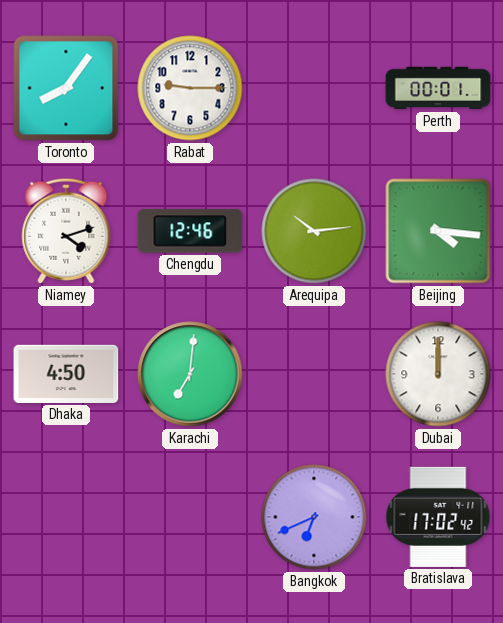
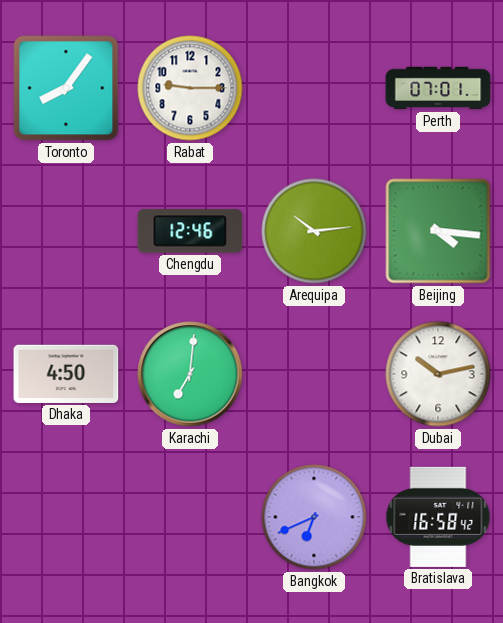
Perth: 00:01 -> 07:01
Niamey: 4:12 -> none
Dubai: 12:00 -> 10:13
Bratislava: 17:02 -> 16:58
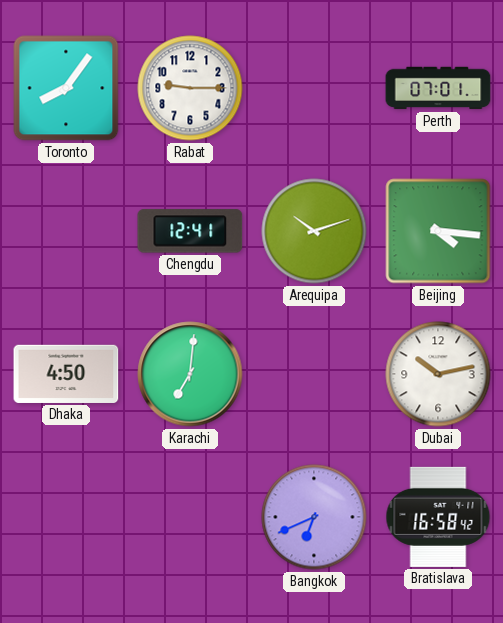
Chengdu: 12:46 -> 12:41
Arequipa: 10:14 -> 10:12
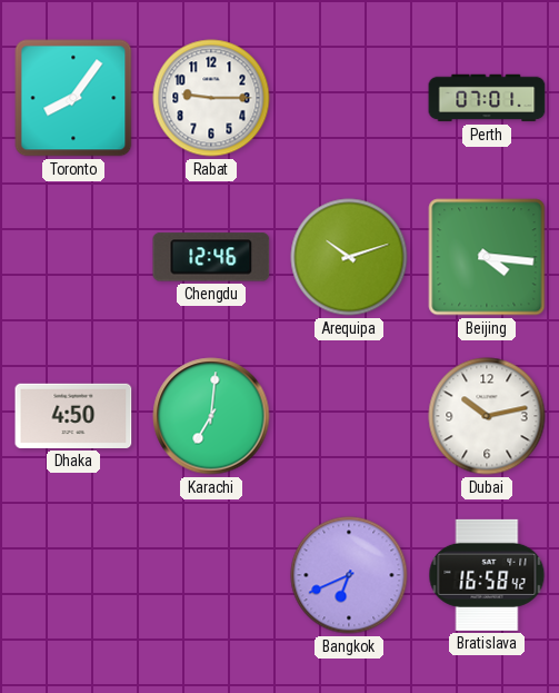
Chengdu: 12:41 -> 12:46
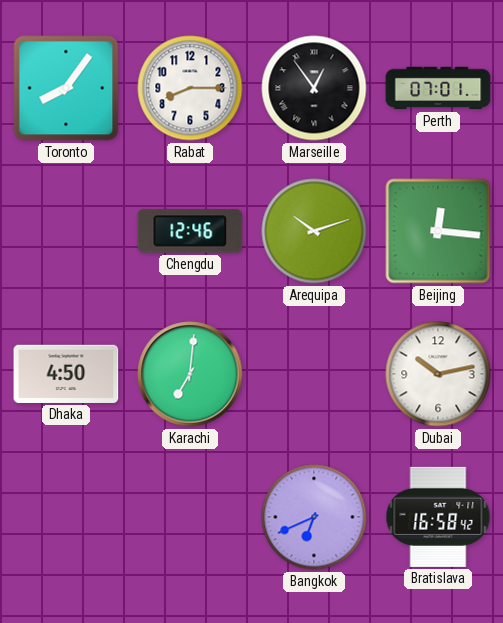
Rabat: 9:15 -> 8:15
Marseille: none -> 12:54
Beijing: 4:16 -> 12:16
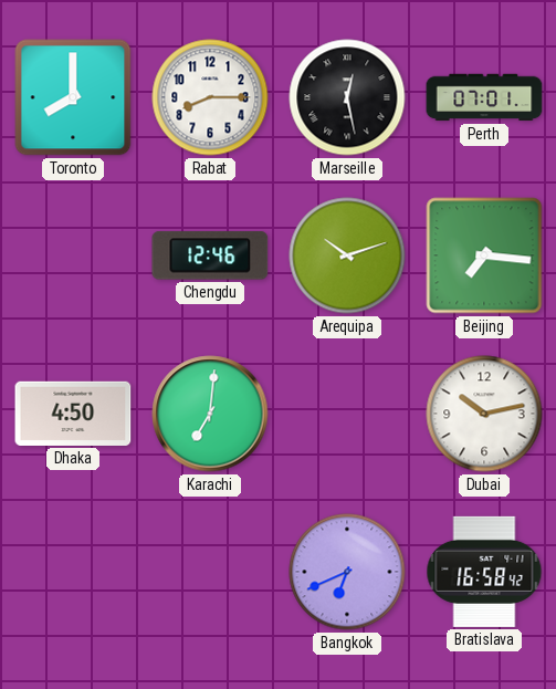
Toronto: 8:06 -> 8:00
Marseille: 12:54 -> 12:28
Beijing: 12:16 -> 7:16
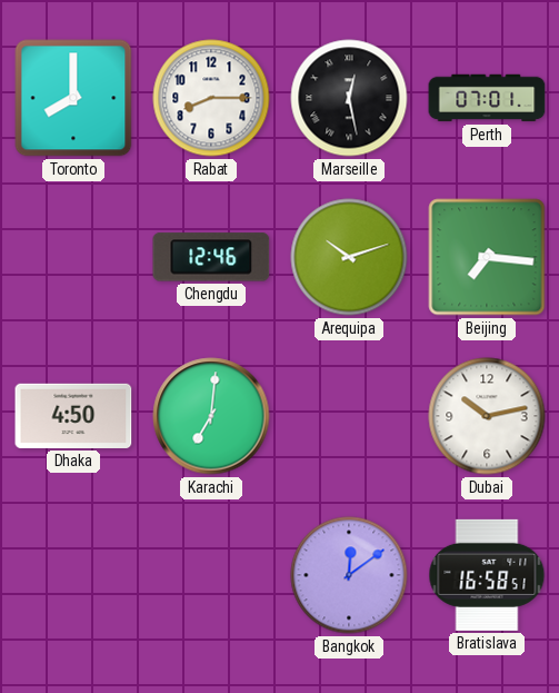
Bangkok: 6:41 -> 12:09
Bratislava: 16:58:42 -> 16:58:51
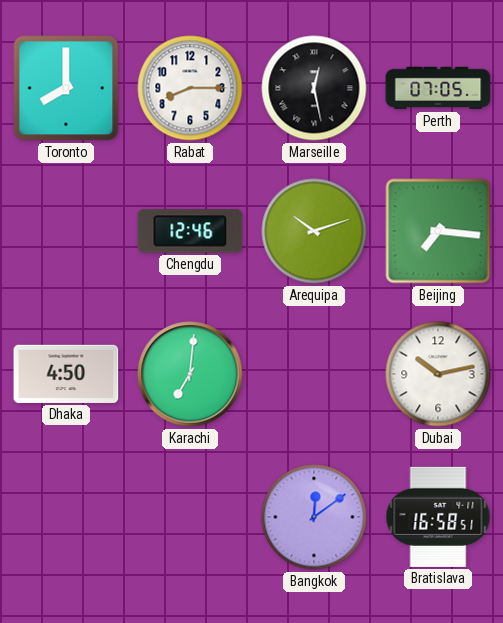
Perth: 07:01 -> 07:05
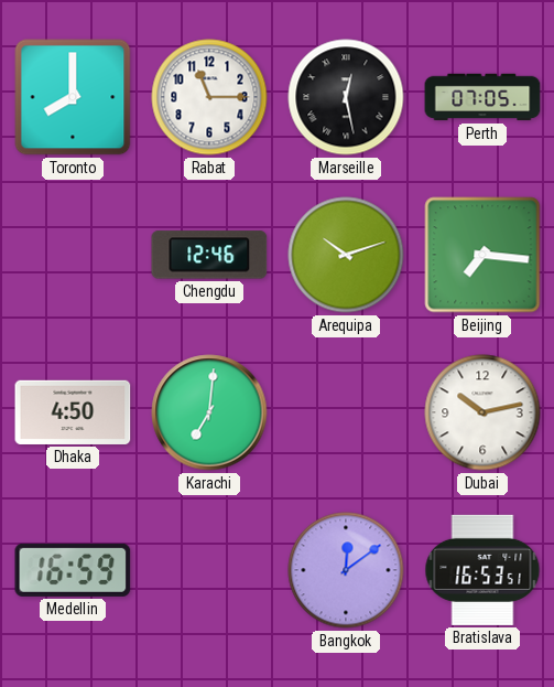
Rabat: 8:15 -> 11:15
Medellin: none -> 16:59
Bratislava: 16:58 -> 16:53
